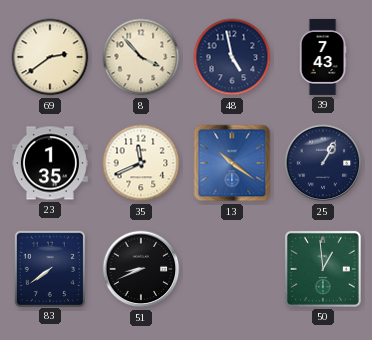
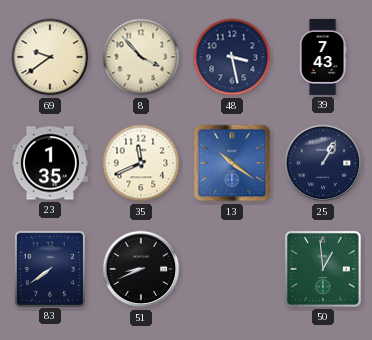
69: 2:39 -> 9:39
48: 4:58 -> 3:28
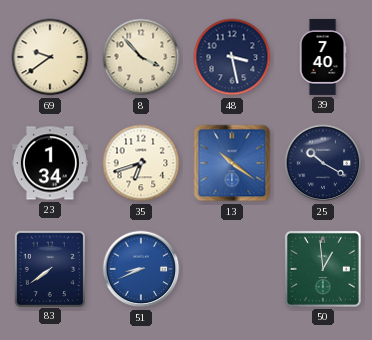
39: 7:43 -> 7:40
23: 1:35 -> 1:34
35: 11:41 -> 6:42
25: 1:05 -> 10:20
51 dial: black -> blue
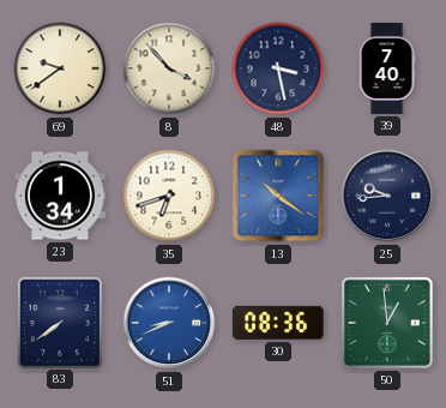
25: 10:20 -> 9:44
30: none -> 08:36
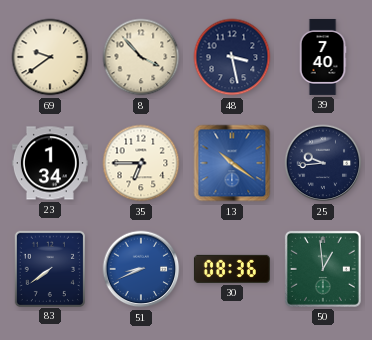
35: 6:42 -> 6:45
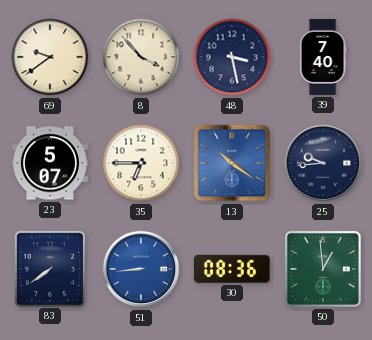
23: 1:34 -> 5:07
51: 8:41 -> 8:44
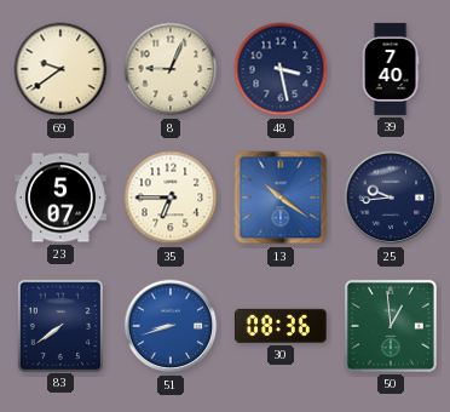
8: 3:53 -> 9:04
51: 8:44 -> 8:42
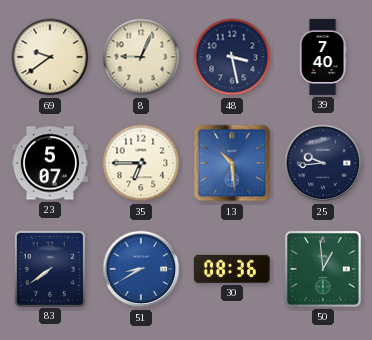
13: 10:21 -> 10:29
51: 8:42 -> 8:40
